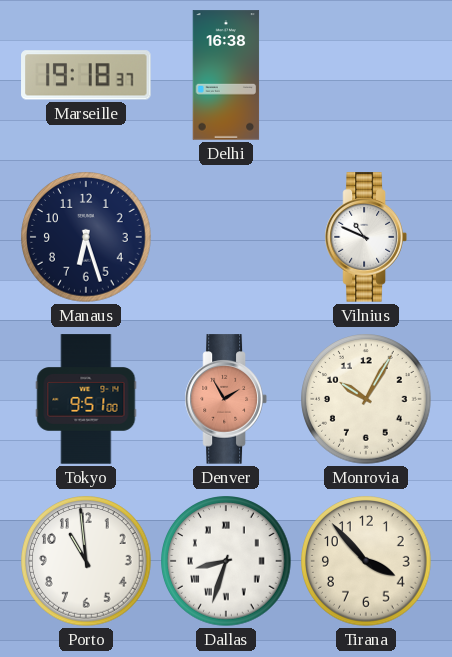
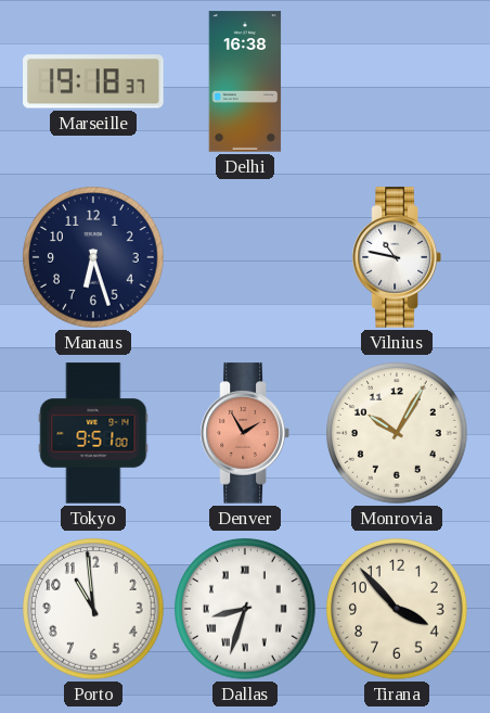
Vilnius: 10:49 -> 10:47
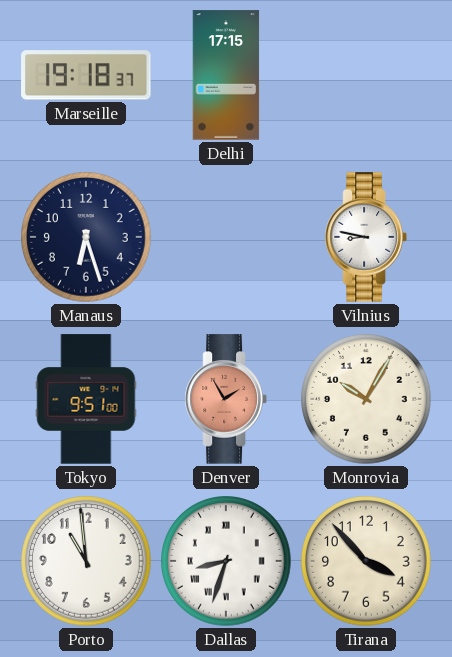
Delhi: 16:38 -> 17:15
Vilnius: 10:47 -> 8:47
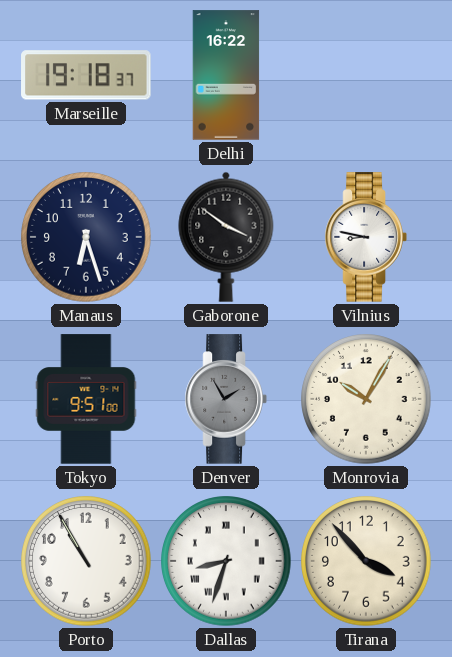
Delhi: 17:15 -> 16:22
Gaborone: none -> 3:51
Denver dial: salmon -> grey
Porto: 10:59 -> 10:55
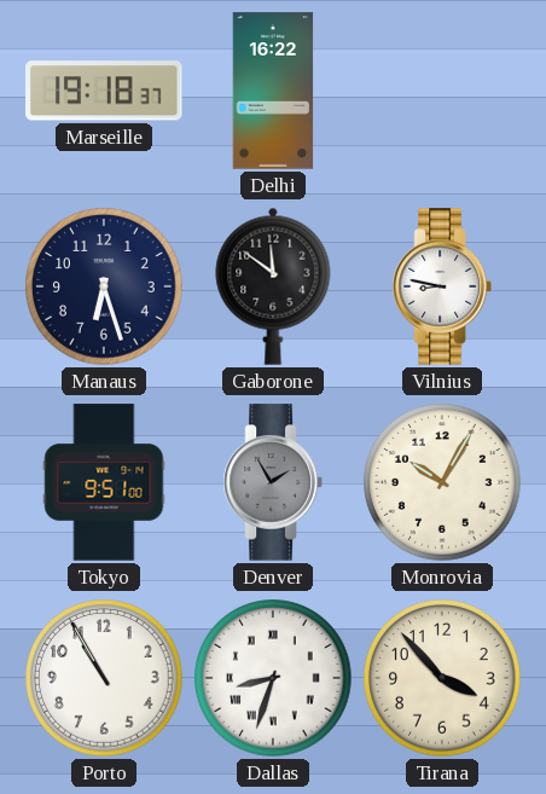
Gaborone: 3:51 -> 11:51
